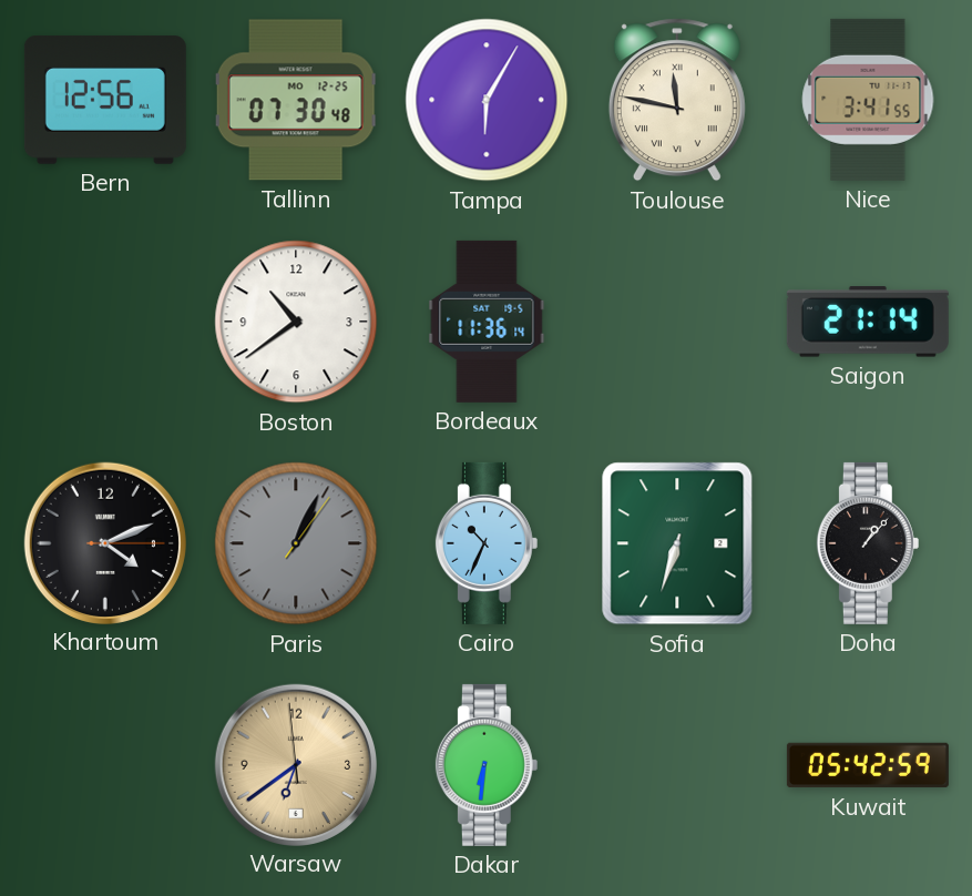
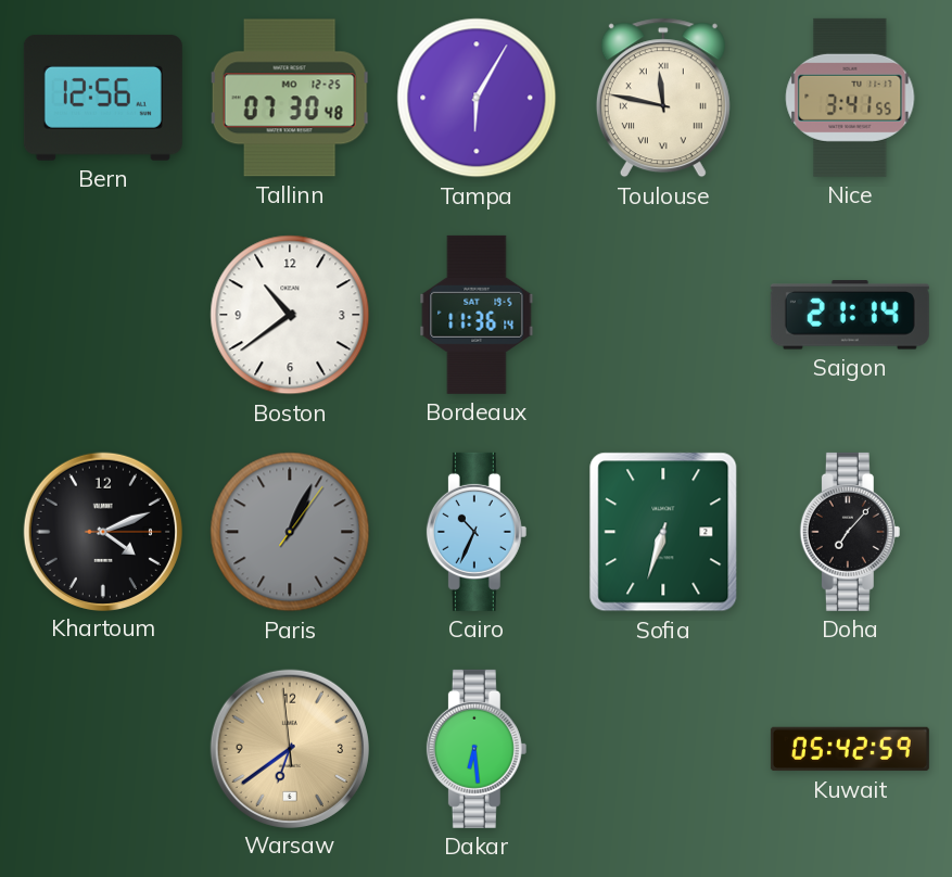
Doha: 1:07 -> 7:07
Dakar: 6:31 -> 6:29
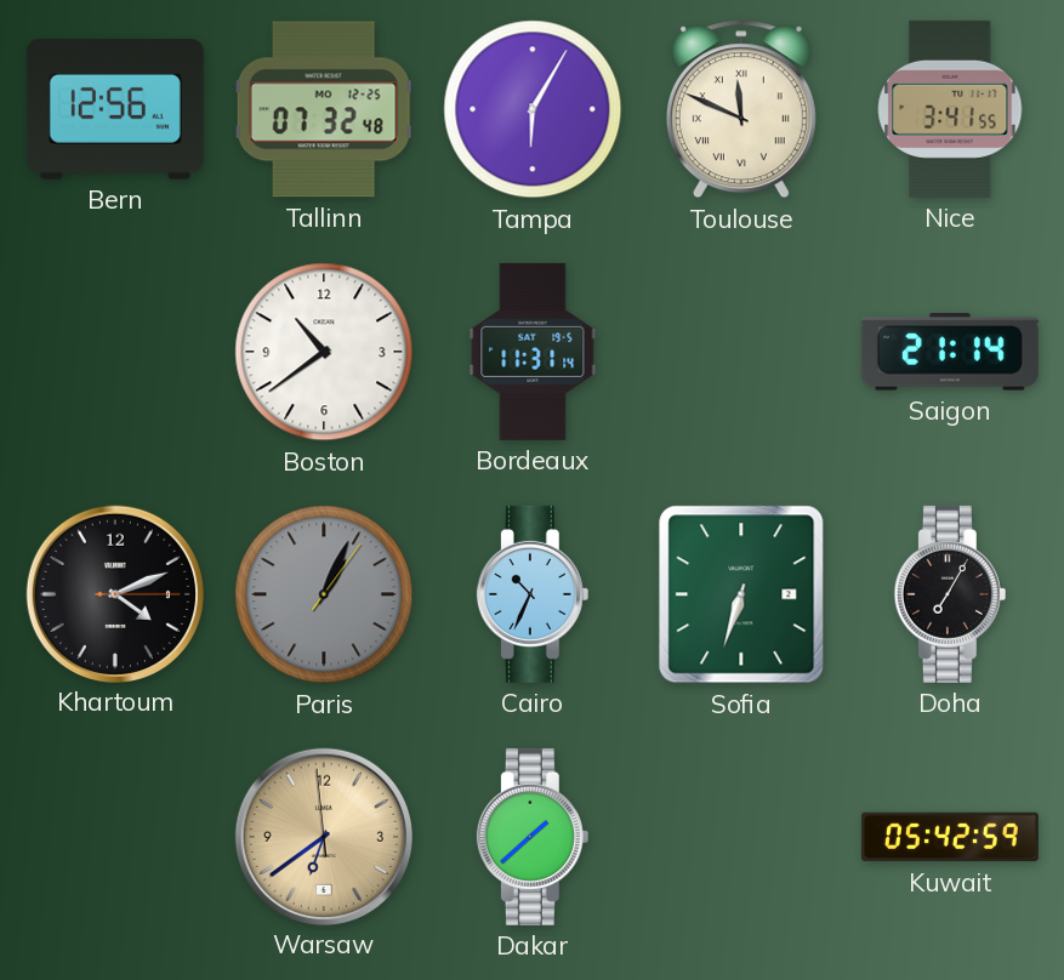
Tallinn: 07:30 -> 07:32
Toulouse: 11:47 -> 11:49
Bordeaux: 11:36 -> 11:31
Doha: 7:07 -> 7:05
Dakar: 6:29 -> 1:38
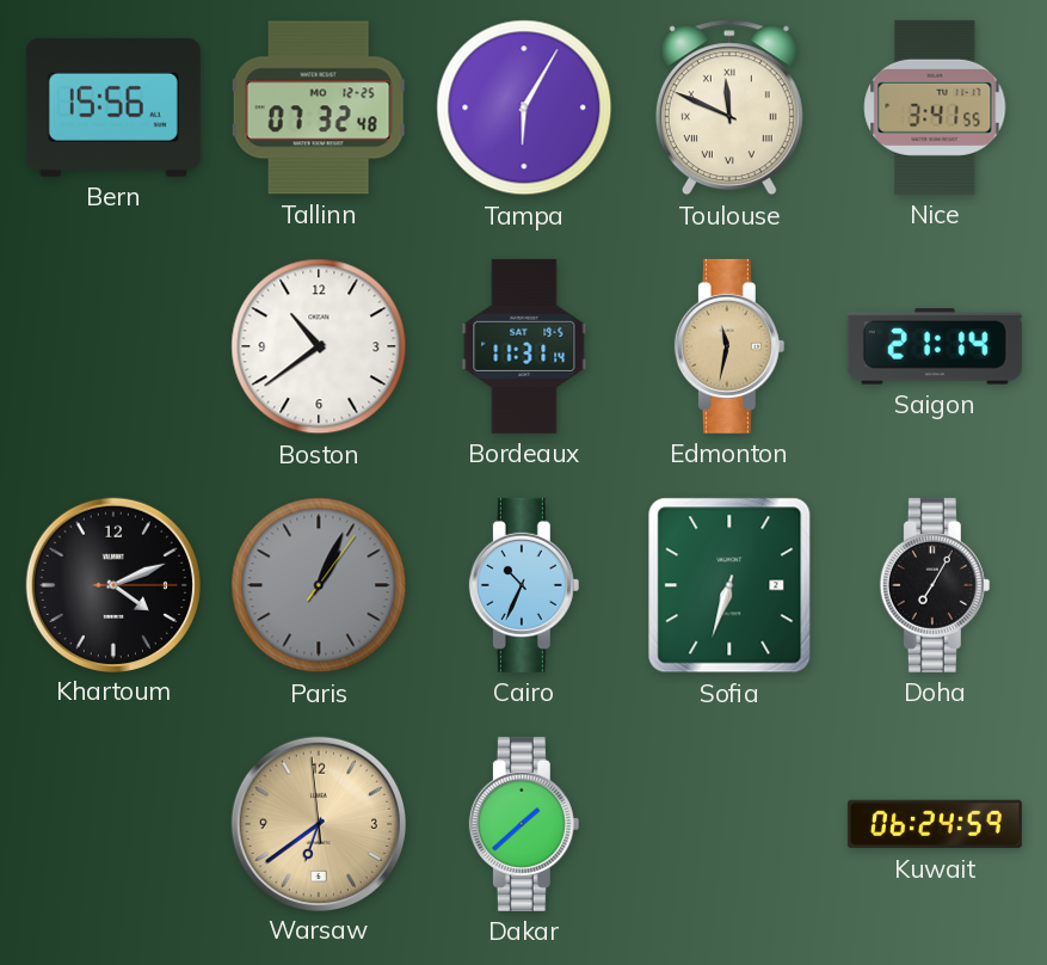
Bern: 12:56 -> 15:56
Edmonton: none -> 11:32
Kuwait: 05:42 -> 06:24
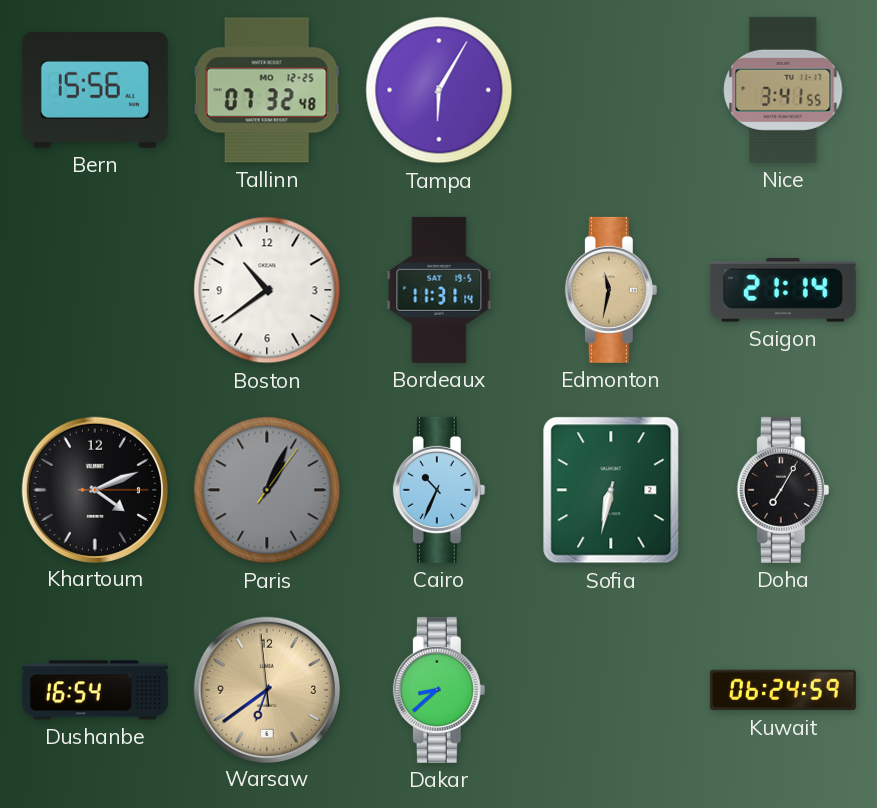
Toulouse: 11:49 -> none
Sofia: 6:33 -> 6:32
Dushanbe: none -> 16:54
Dakar: 1:38 -> 8:38
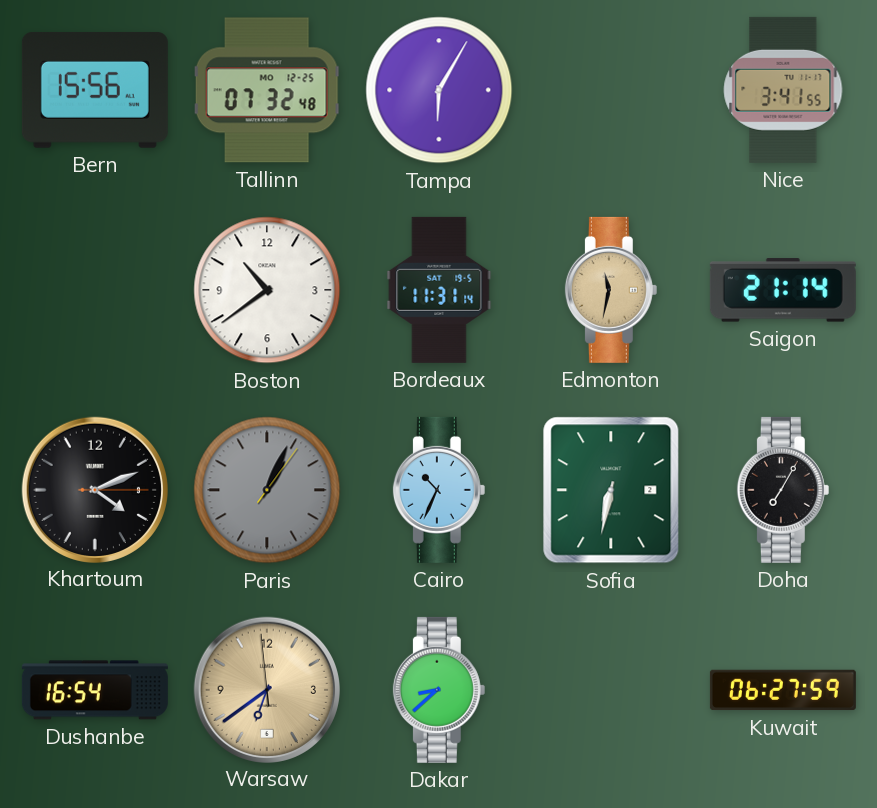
Kuwait: 06:24 -> 06:27
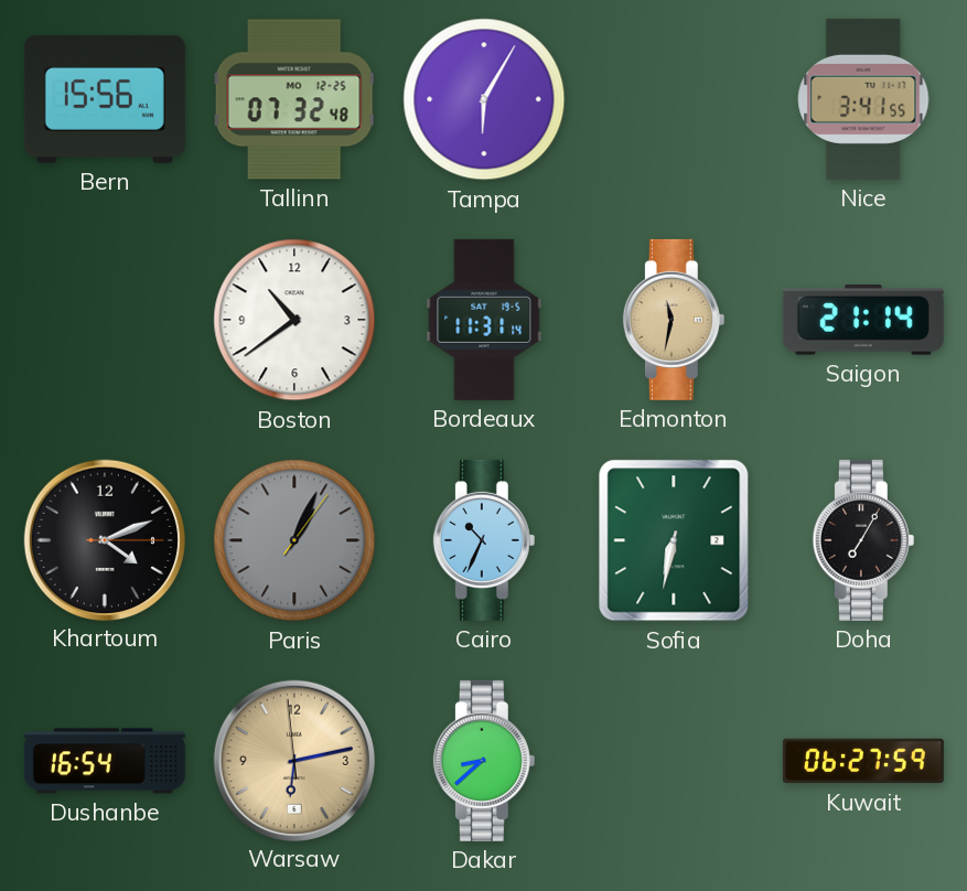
Warsaw: 6:38 -> 6:12
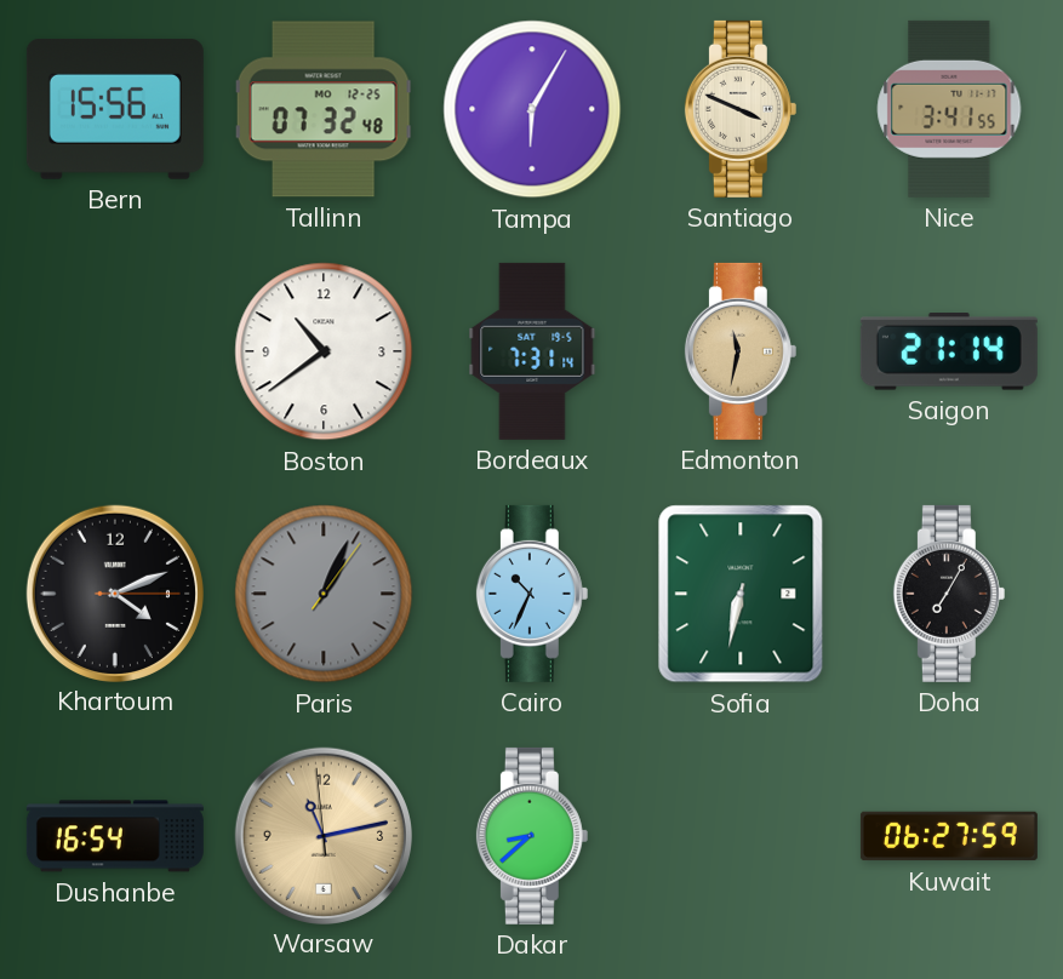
Santiago: none -> 3:49
Bordeaux: 11:31 -> 7:31
Warsaw: 6:12 -> 11:12
